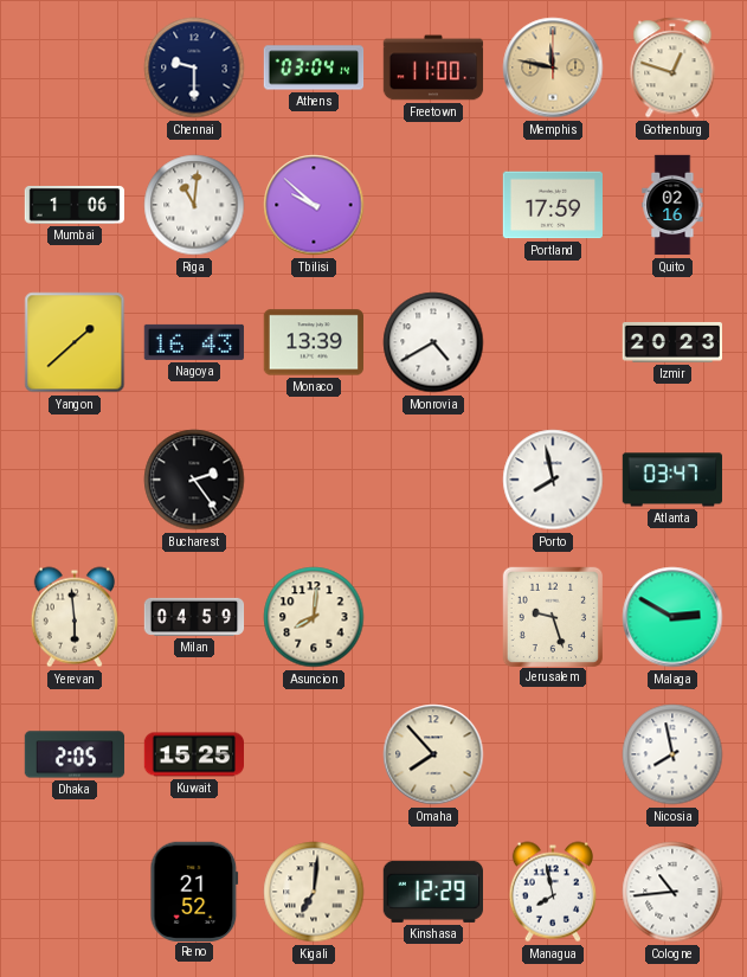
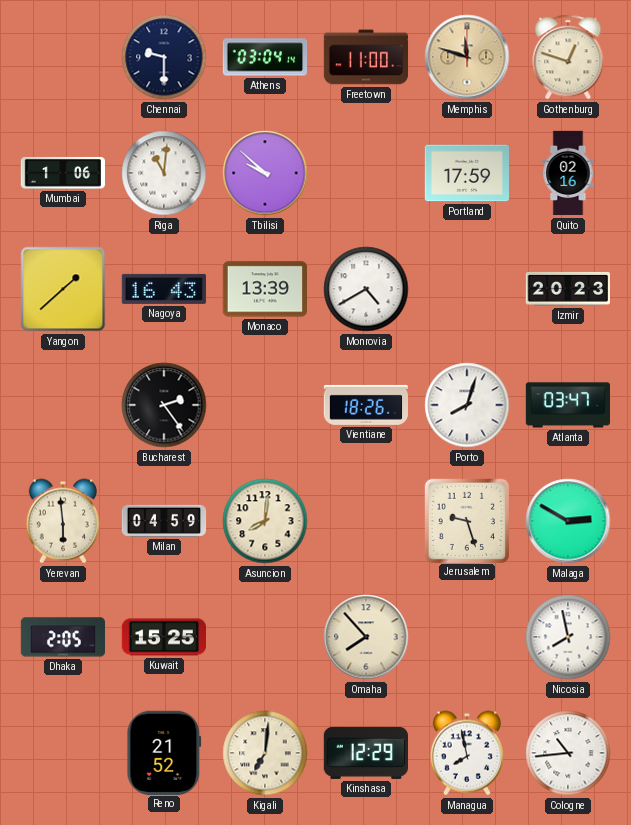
Memphis: 11:47 -> 11:48
Vientiane: none -> 18:26
Porto: 7:58 -> 8:03
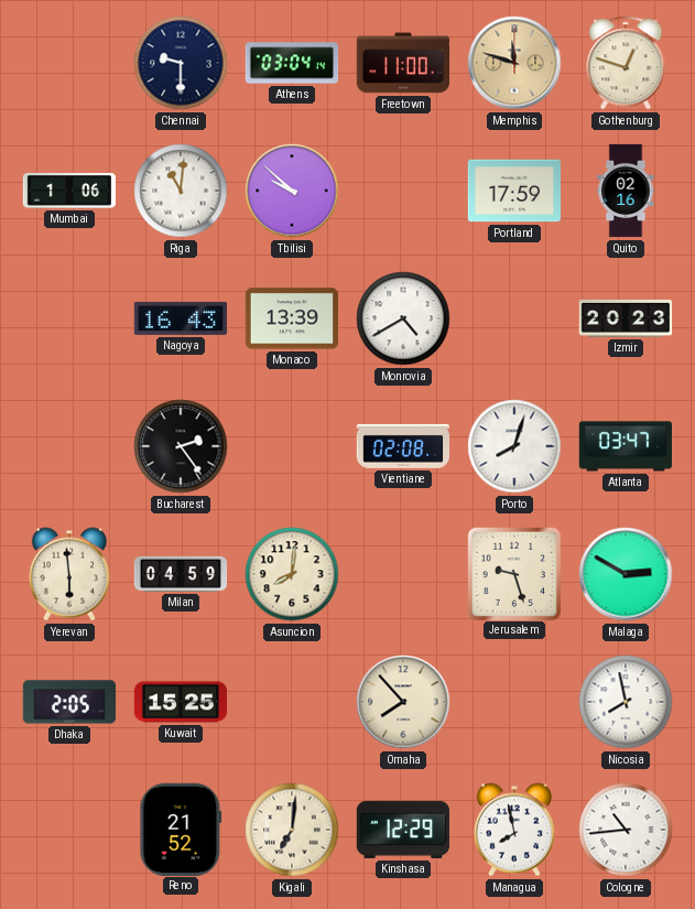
Yangon: 1:38 -> none
Vientiane: 18:26 -> 02:08
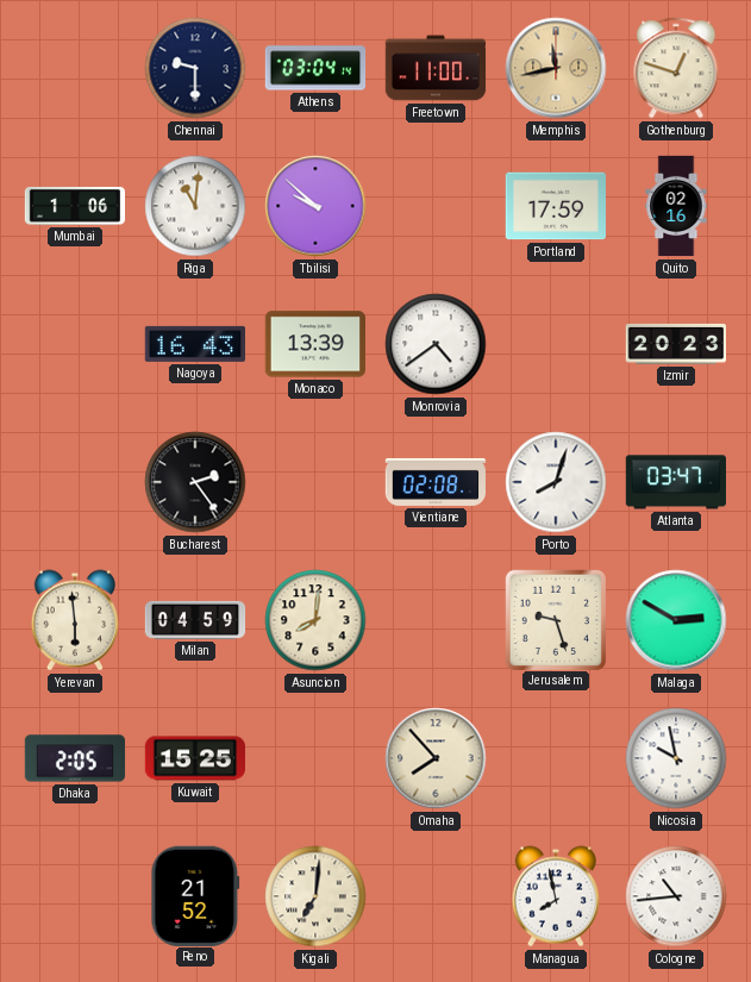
Memphis: 11:48 -> 11:43
Monrovia: 4:40 -> 4:39
Nicosia: 7:58 -> 9:58
Kinshasa: 12:29 -> none
